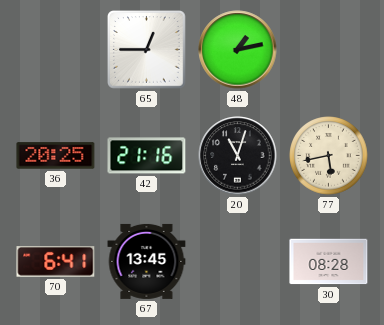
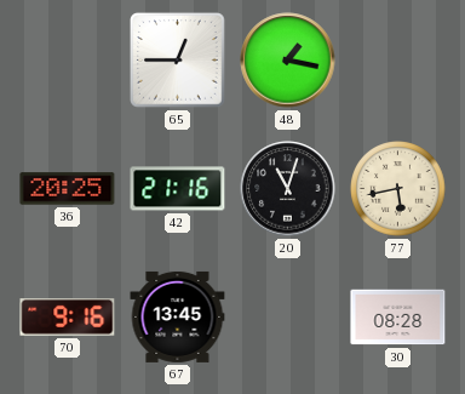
48: 1:13 -> 1:17
70: 6:41 -> 9:16
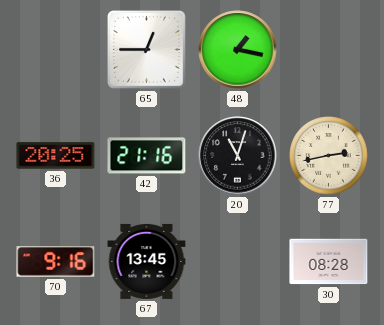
77: 5:43 -> 2:43
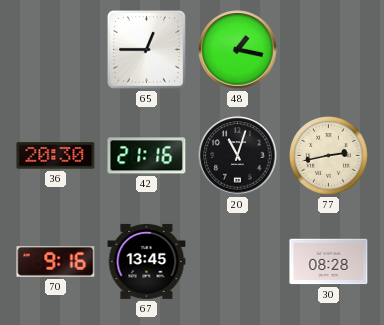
36: 20:25 -> 20:30
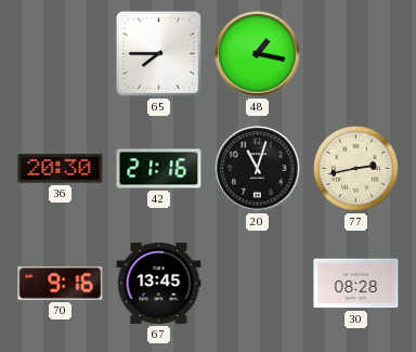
65: 12:45 -> 7:45
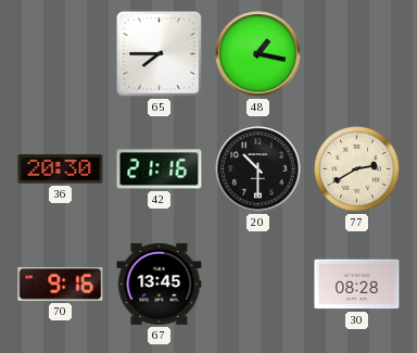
20: 11:03 -> 10:30
77: 2:43 -> 2:40
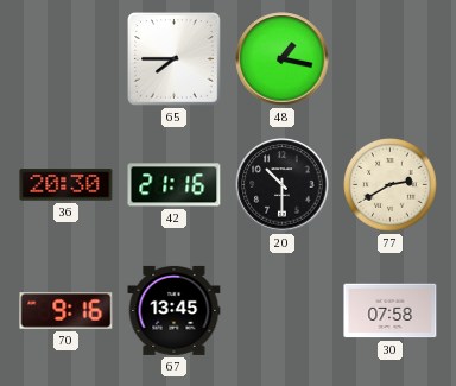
30: 08:28 -> 07:58
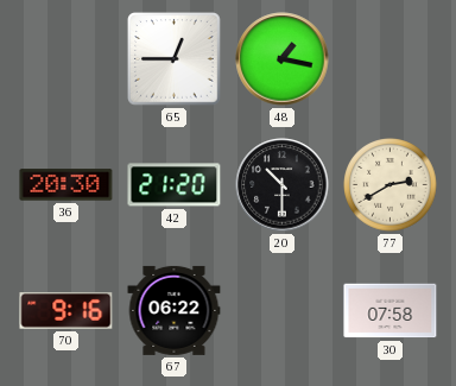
65: 7:45 -> 12:45
42: 21:16 -> 21:20
67: 13:45 -> 06:22
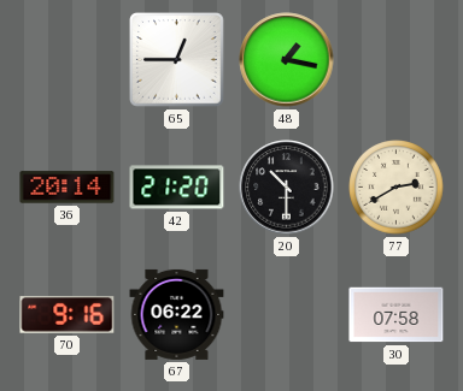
36: 20:30 -> 20:14
